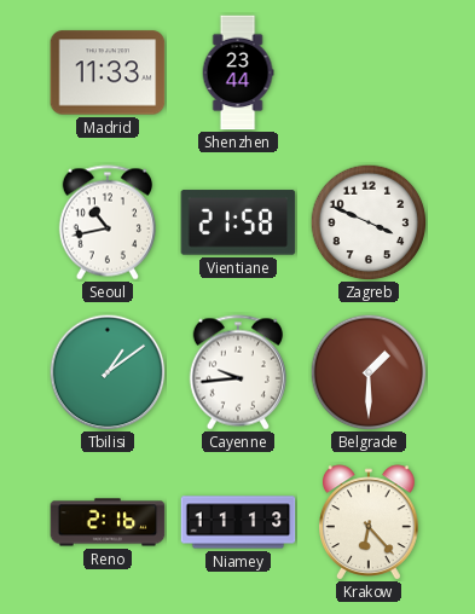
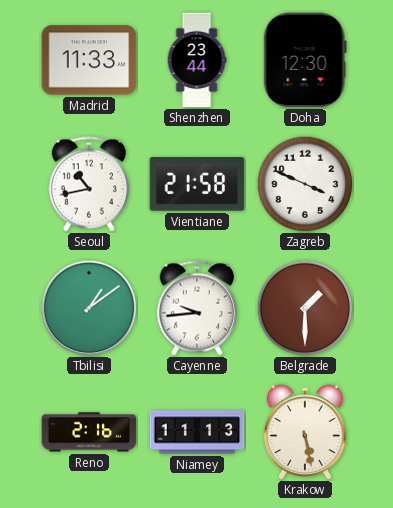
Doha: none -> 12:30
Krakow: 6:23 -> 5:28
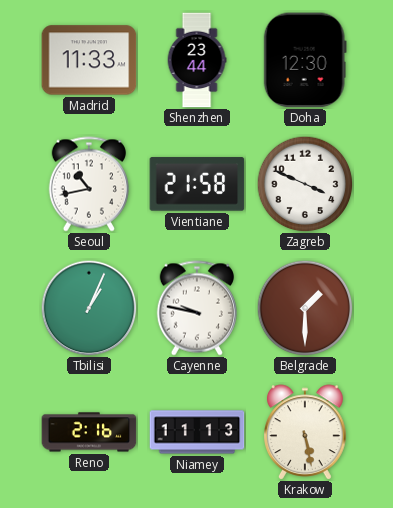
Tbilisi: 1:09 -> 1:04
Cayenne: 9:44 -> 9:47
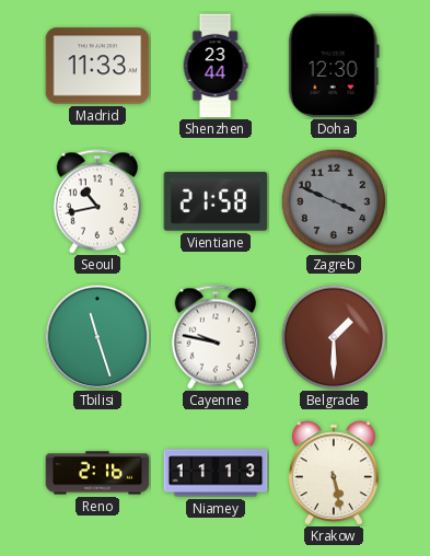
Zagreb dial: white -> grey
Tbilisi: 1:04 -> 11:27
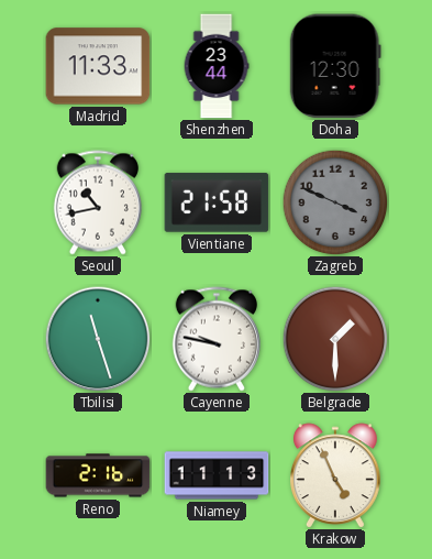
Krakow: 5:28 -> 4:56
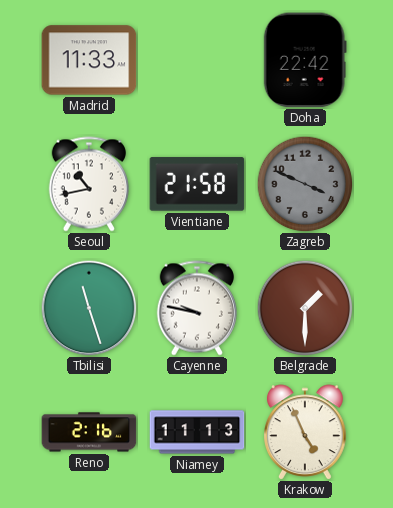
Shenzhen: 23:44 -> none
Doha: 12:30 -> 22:42
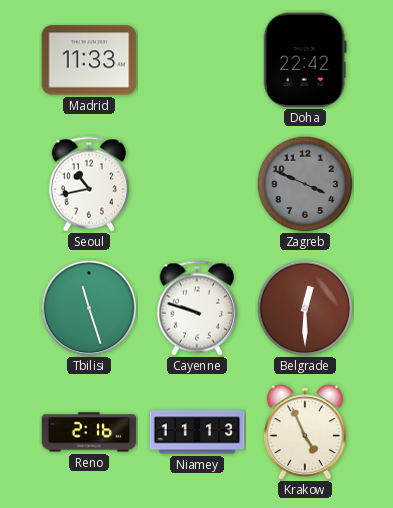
Vientiane: 21:58 -> none
Cayenne: 9:47 -> 9:48
Belgrade: 1:30 -> 12:30
